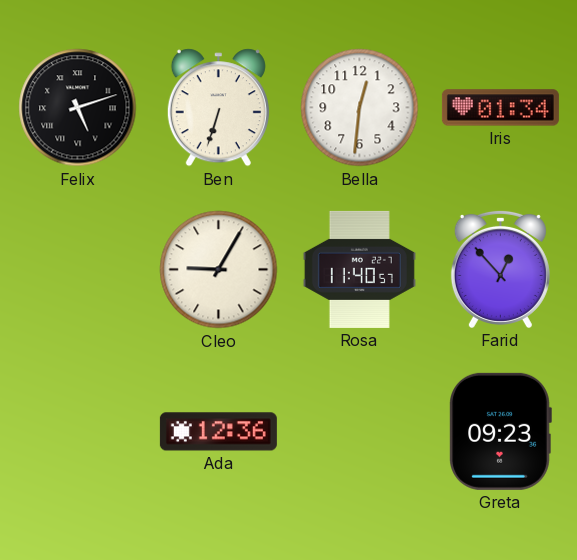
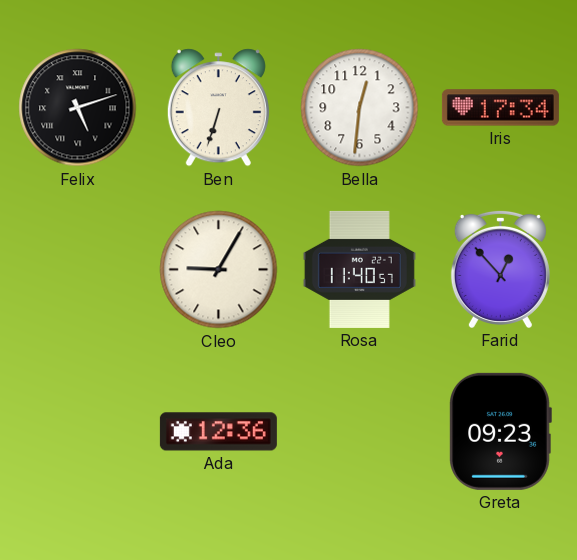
Iris: 01:34 -> 17:34
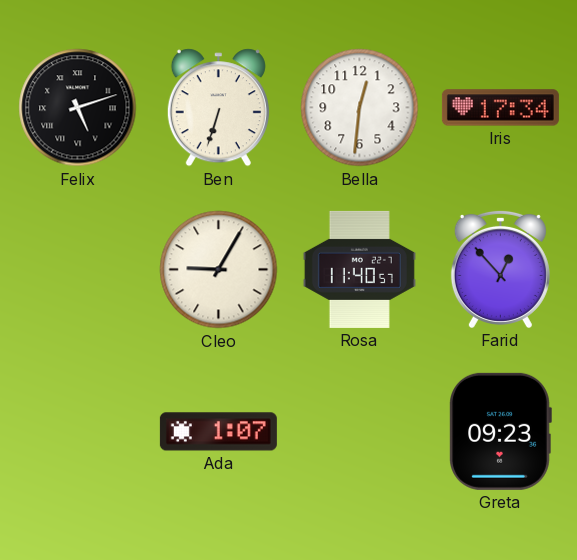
Ada: 12:36 -> 1:07
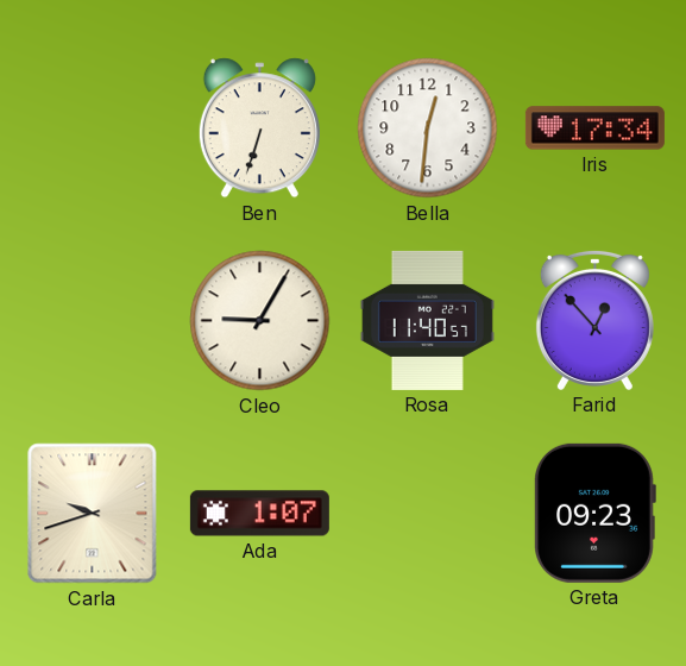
Felix: 5:12 -> none
Carla: none -> 9:42
